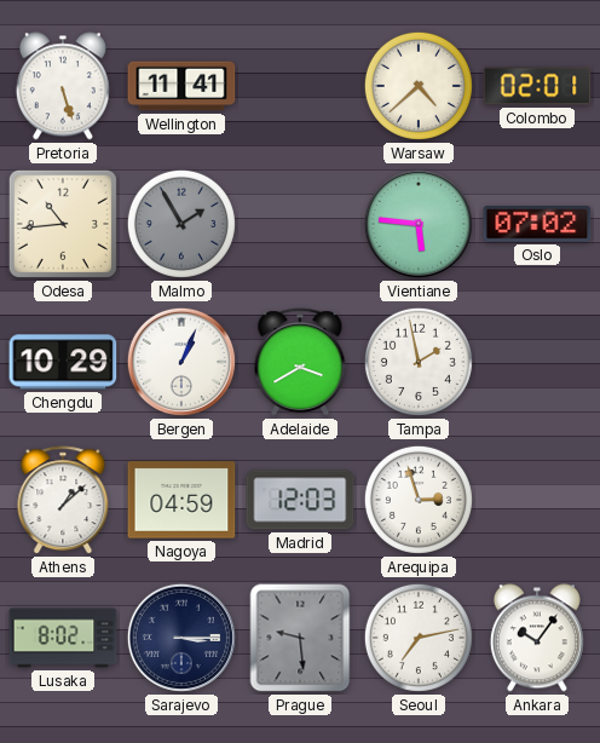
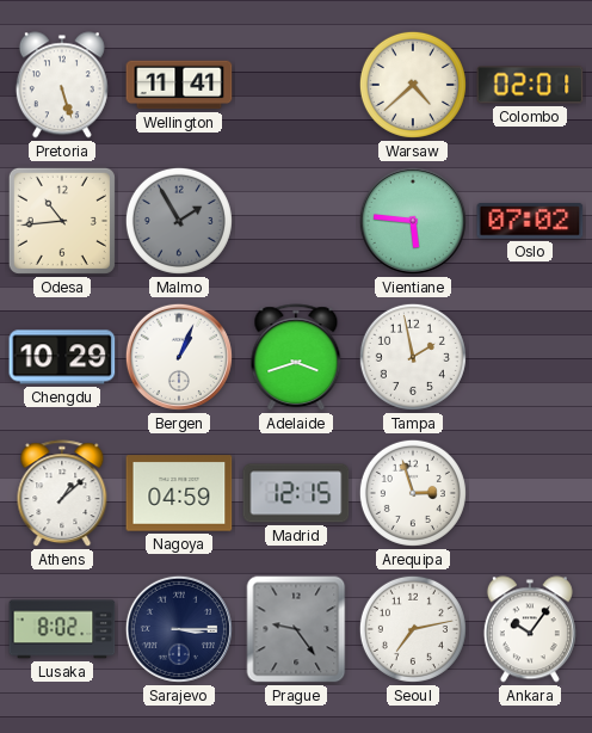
Adelaide: 3:40 -> 3:42
Madrid: 12:03 -> 12:15
Prague: 9:29 -> 9:24
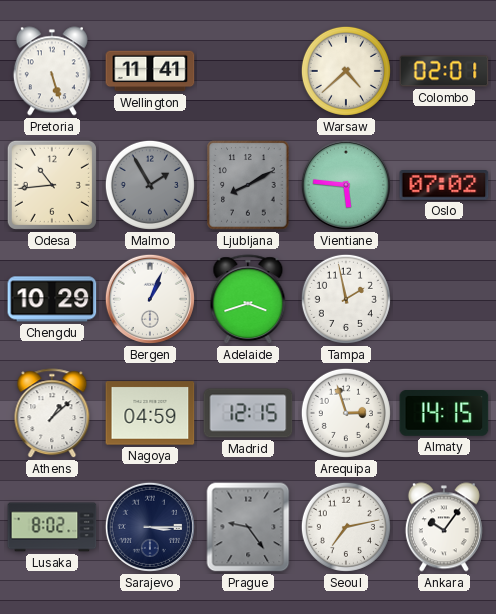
Ljubljana: none -> 8:10
Almaty: none -> 14:15
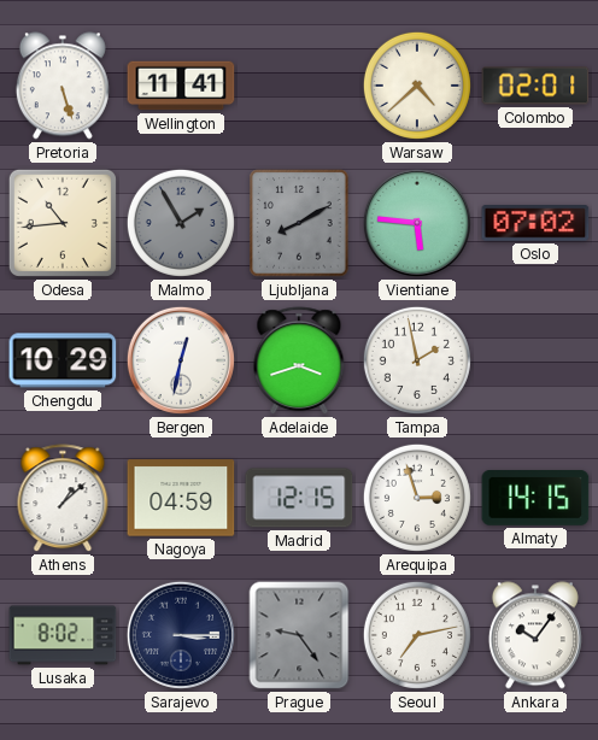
Bergen: 1:04 -> 12:32
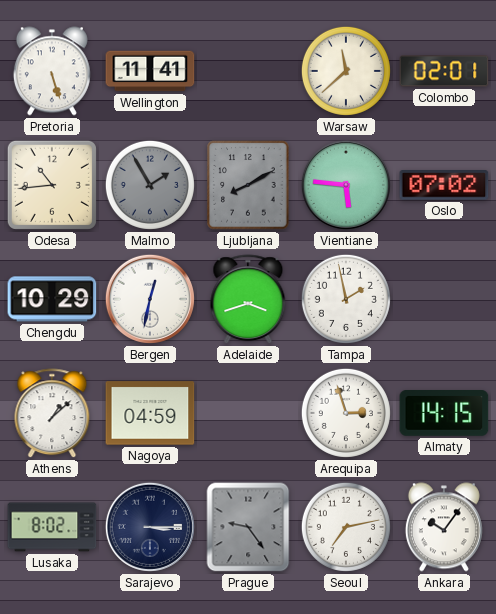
Warsaw: 4:38 -> 11:38
Madrid: 12:15 -> none
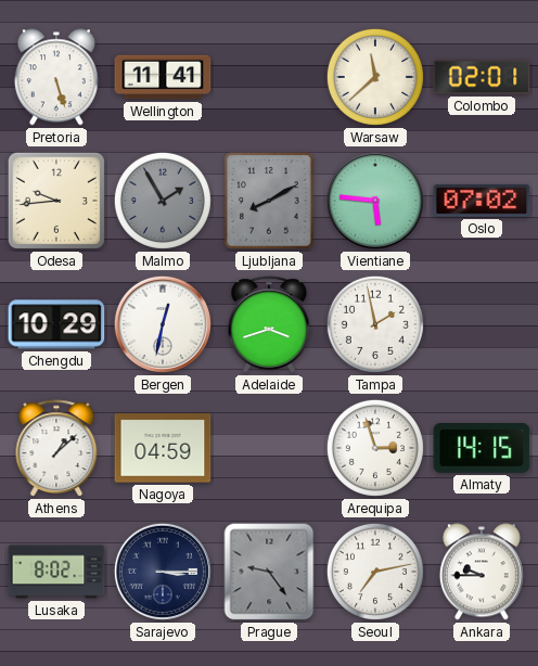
Odesa: 10:44 -> 9:44
Ankara: 10:06 -> 9:45
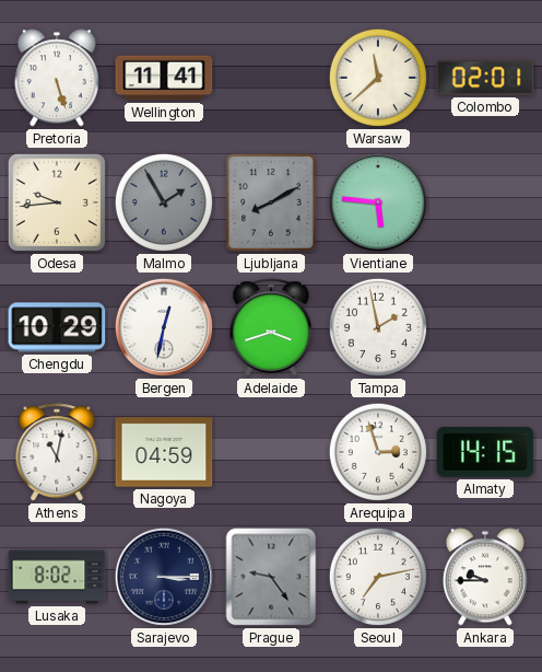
Oslo: 07:02 -> none
Athens: 1:08 -> 11:02
